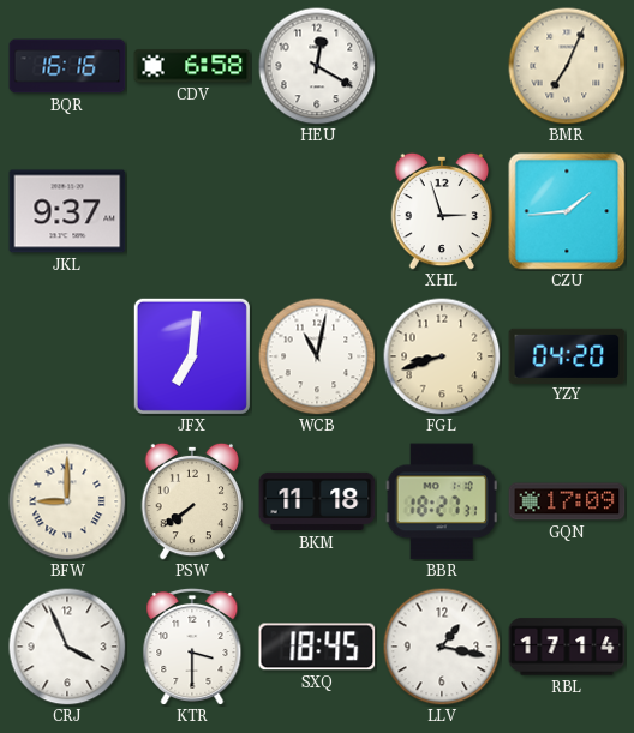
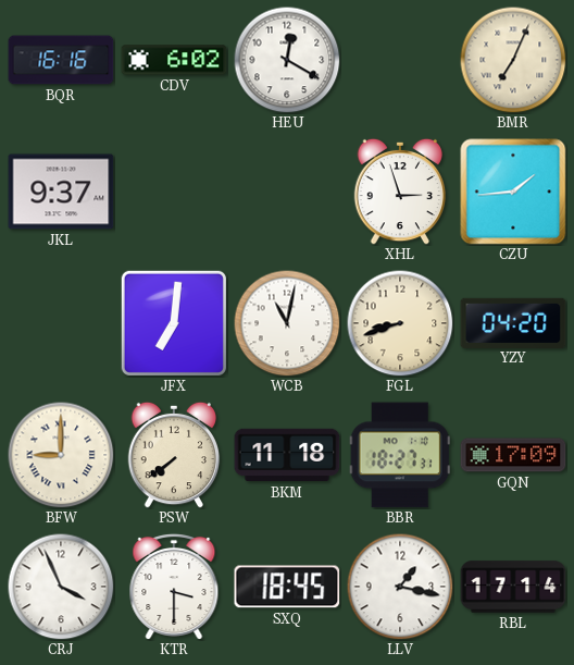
CDV: 6:58 -> 6:02
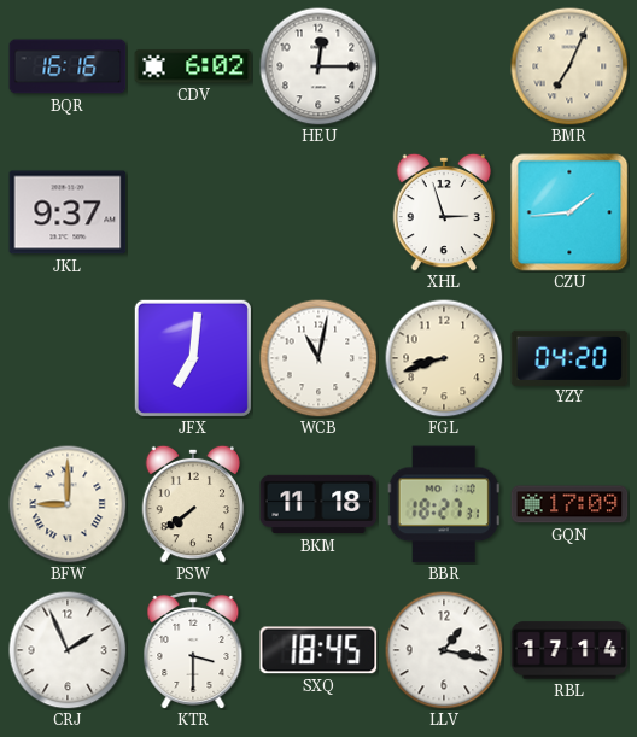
HEU: 12:20 -> 12:15
CRJ: 3:56 -> 1:56
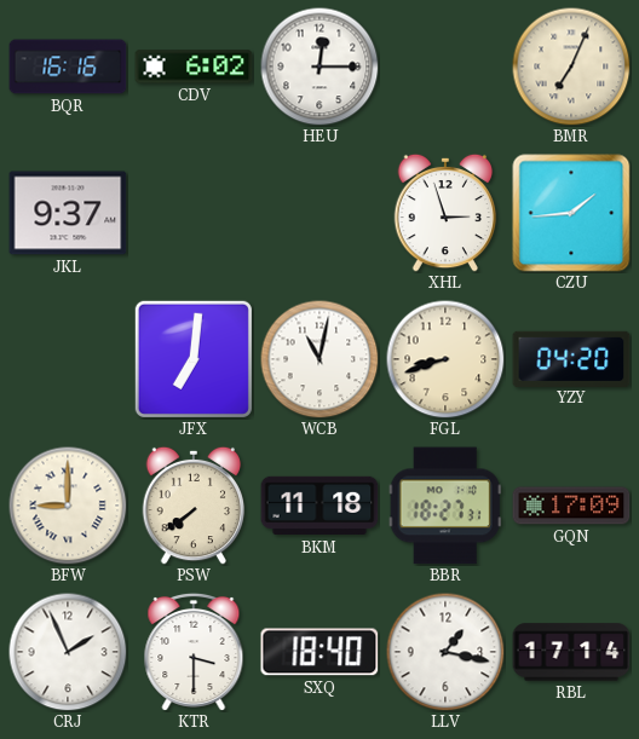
SXQ: 18:45 -> 18:40
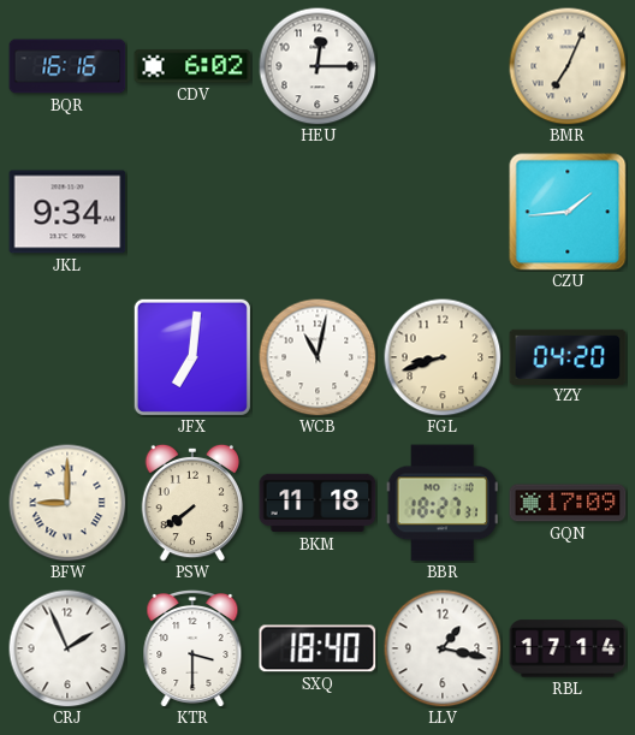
JKL: 9:37 -> 9:34
XHL: 2:57 -> none
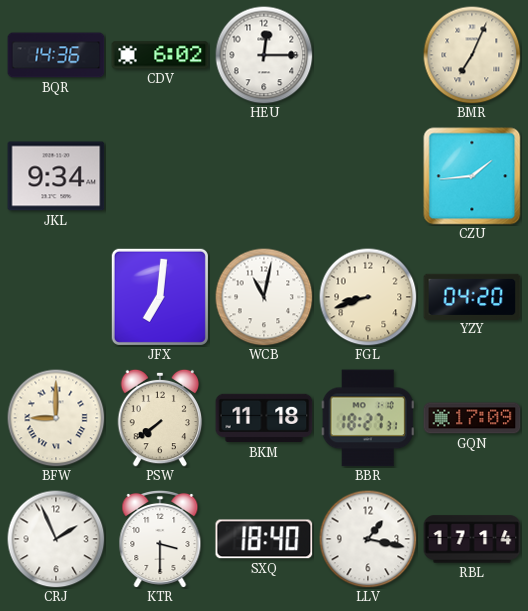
BQR: 16:16 -> 14:36
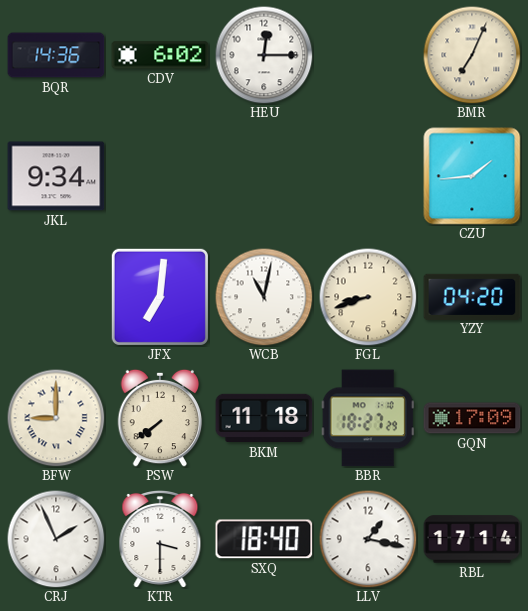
BBR: 18:27:31 -> 18:27:29
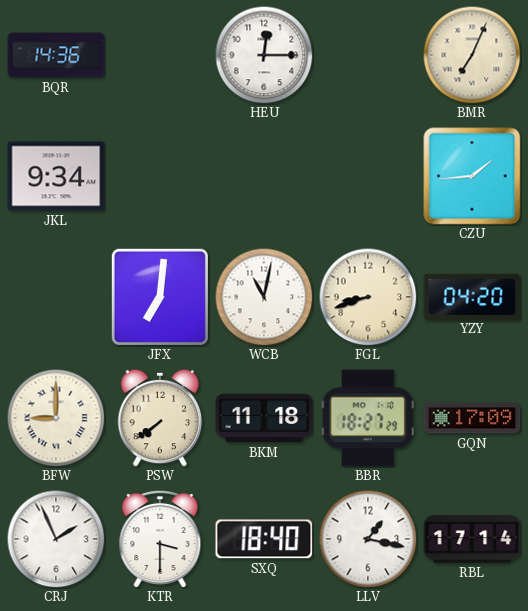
CDV: 6:02 -> none
